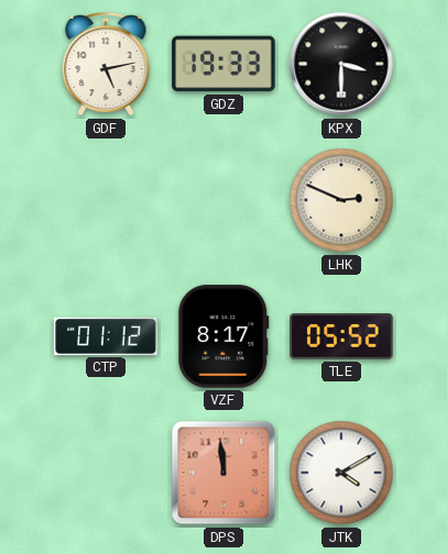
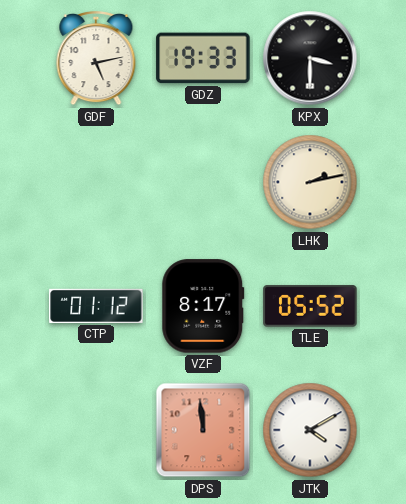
LHK: 2:49 -> 2:13
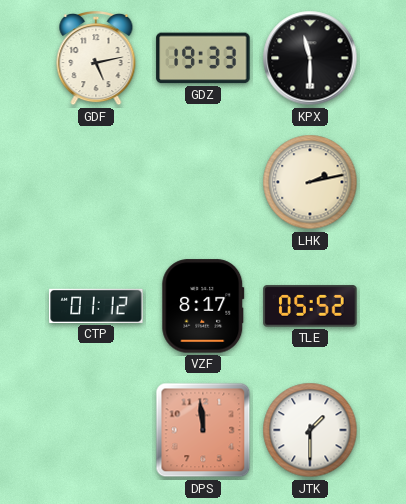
KPX: 3:30 -> 11:30
JTK: 4:10 -> 1:30
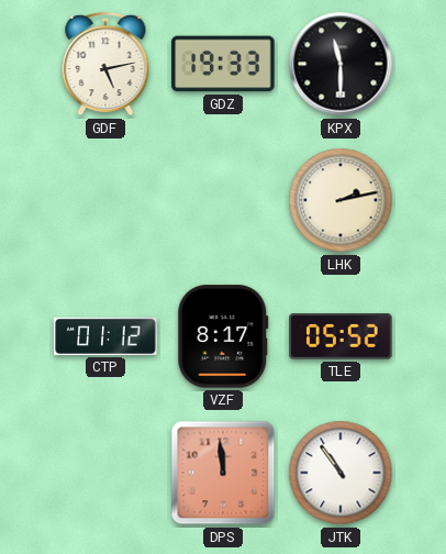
JTK: 1:30 -> 10:54
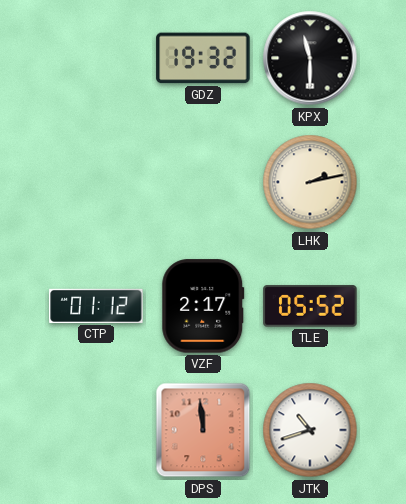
GDF: 5:13 -> none
GDZ: 19:33 -> 19:32
VZF: 8:17 -> 2:17
JTK: 10:54 -> 10:42
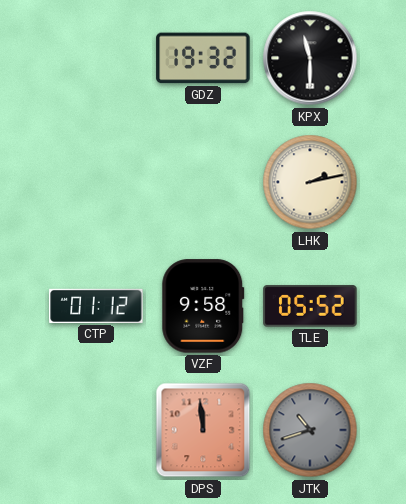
VZF: 2:17 -> 9:58
JTK dial: white -> grey
